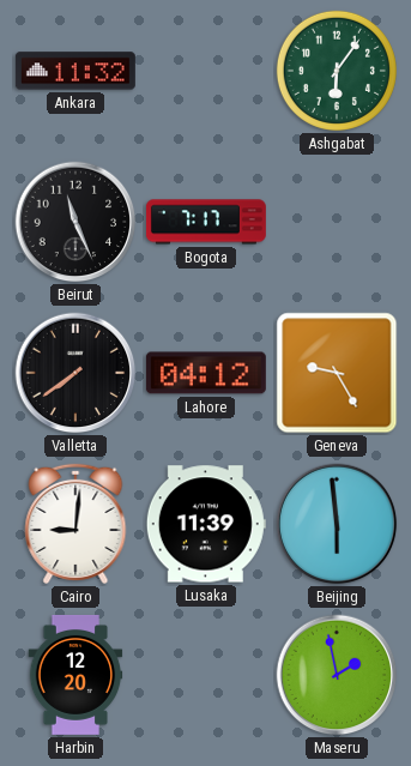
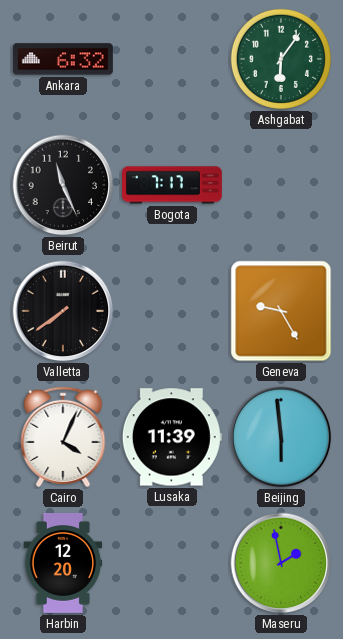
Ankara: 11:32 -> 6:32
Lahore: 04:12 -> none
Cairo: 9:01 -> 4:04
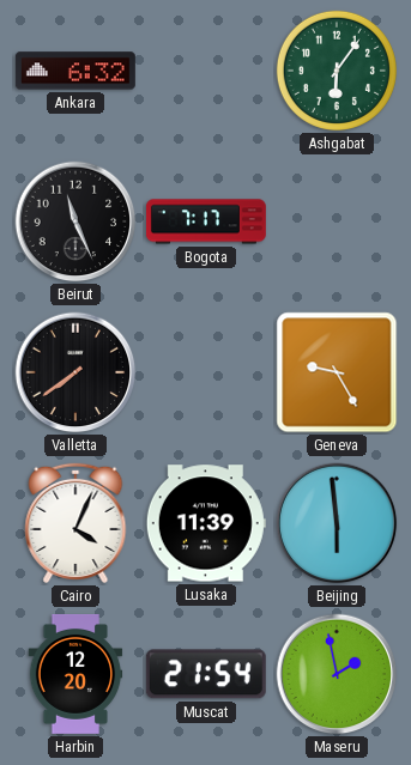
Muscat: none -> 21:54
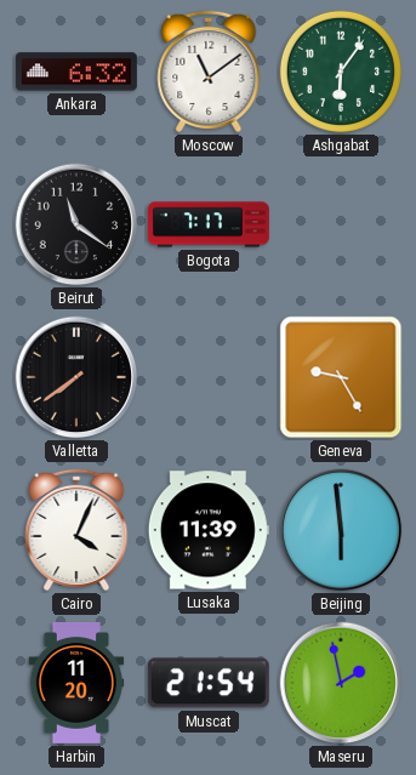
Moscow: none -> 11:09
Beirut: 11:26 -> 11:21
Harbin: 12:20 -> 11:20
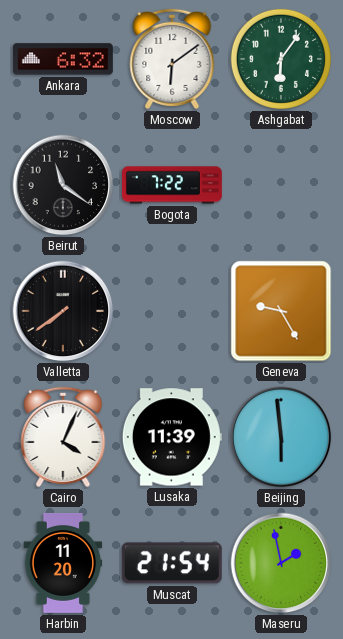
Moscow: 11:09 -> 6:09
Bogota: 7:17 -> 7:22
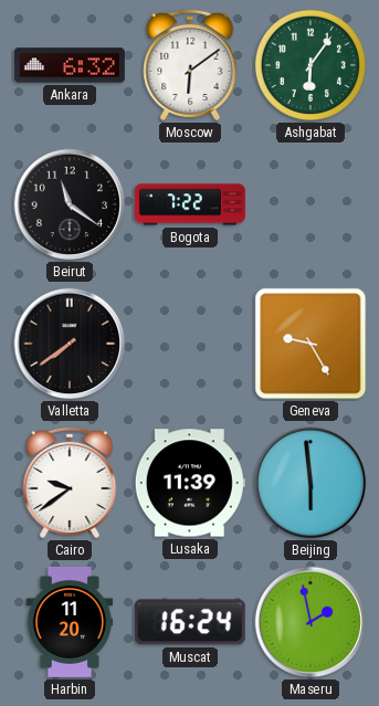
Cairo: 4:04 -> 9:39
Muscat: 21:54 -> 16:24
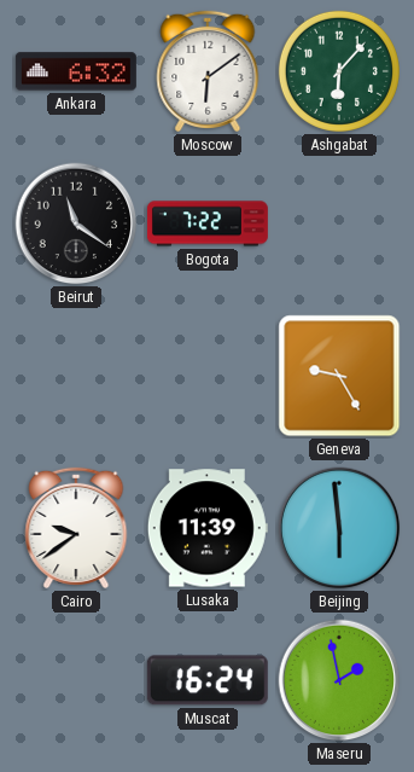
Ashgabat: 6:06 -> 6:07
Valletta: 7:39 -> none
Harbin: 11:20 -> none
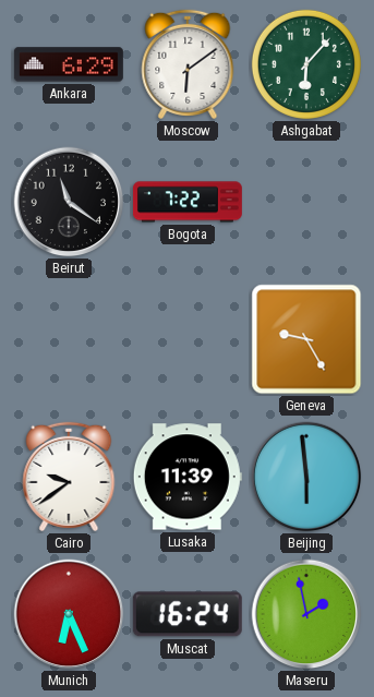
Ankara: 6:32 -> 6:29
Munich: none -> 6:26
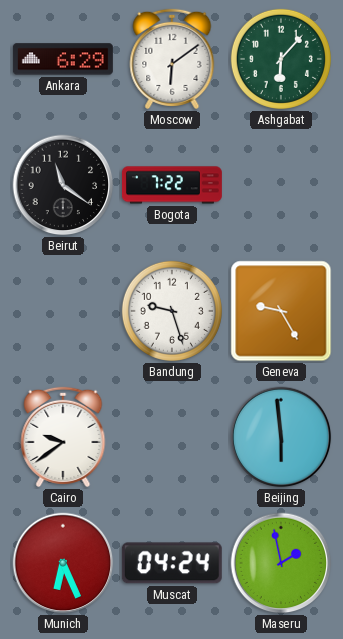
Bandung: none -> 9:27
Lusaka: 11:39 -> none
Muscat: 16:24 -> 04:24
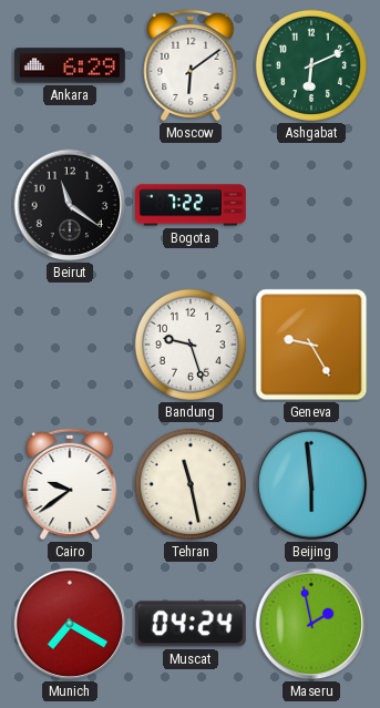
Ashgabat: 6:07 -> 6:11
Tehran: none -> 11:28
Munich: 6:26 -> 7:20
